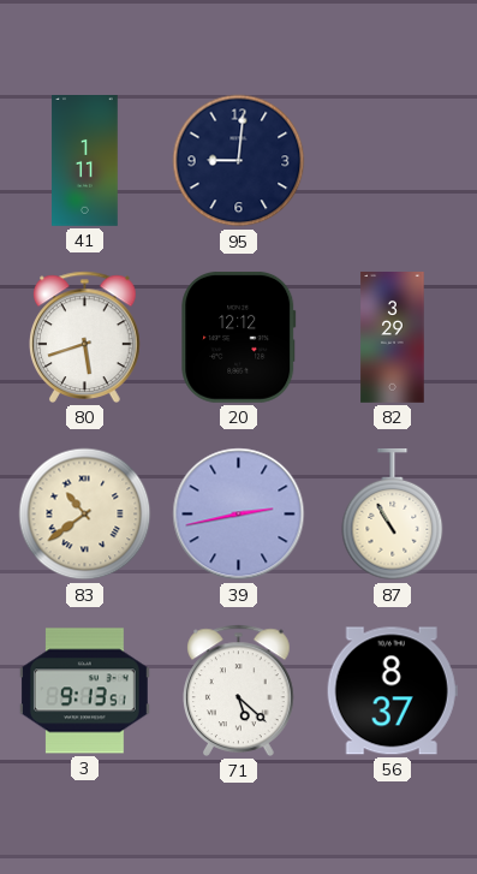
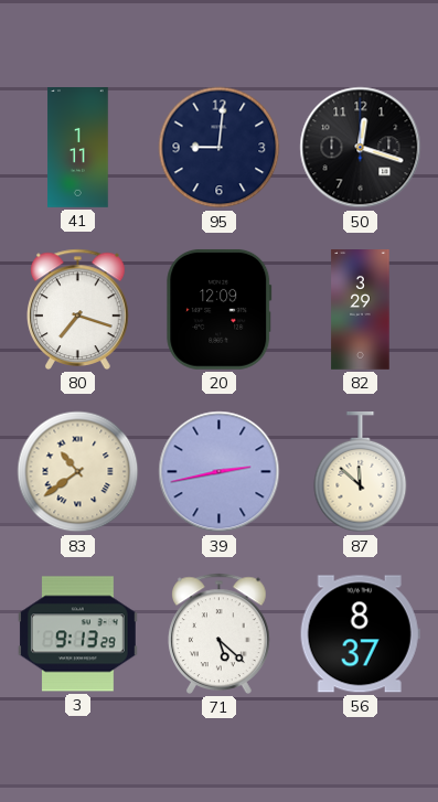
50: none -> 12:18
80: 5:42 -> 7:18
20: 12:12 -> 12:09
87: 10:55 -> 11:52
3: 9:13:51 -> 9:13:29
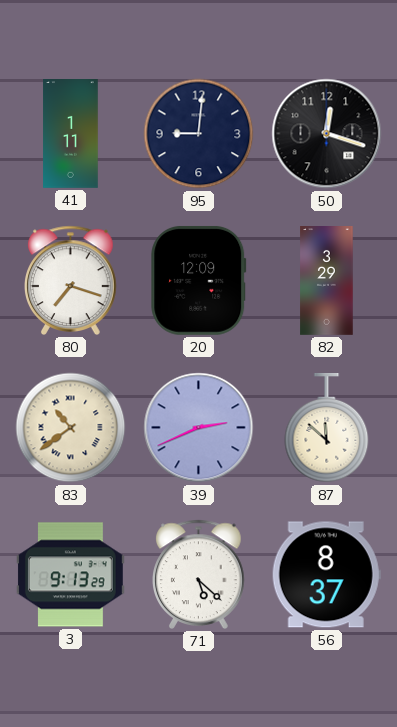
39: 2:43 -> 2:41
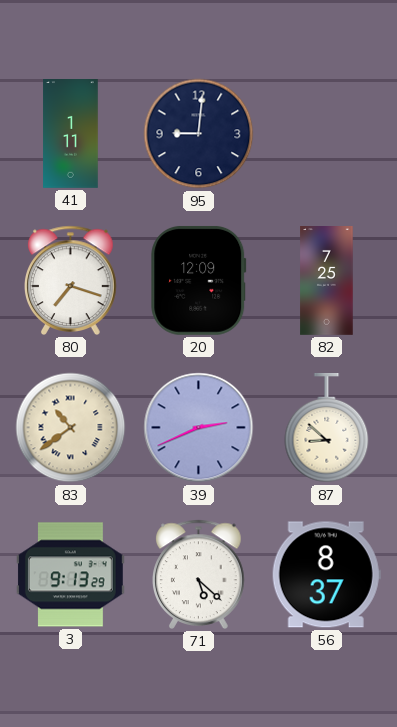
50: 12:18 -> none
82: 3:29 -> 7:25
87: 11:52 -> 8:52
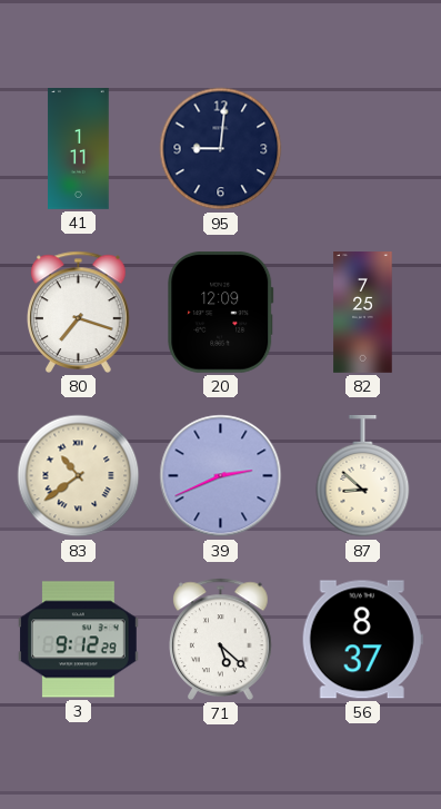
3: 9:13 -> 9:12
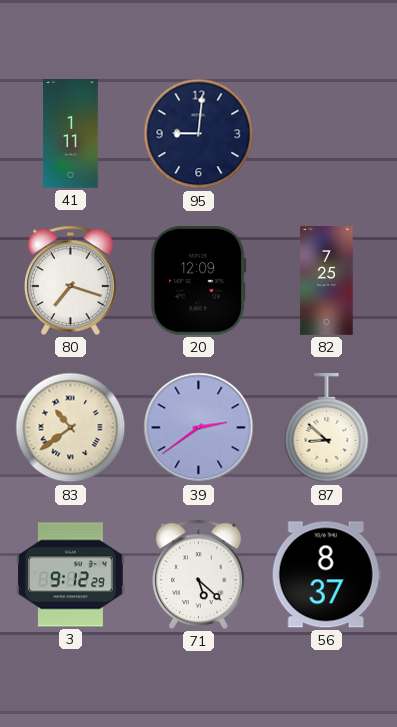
39: 2:41 -> 2:39
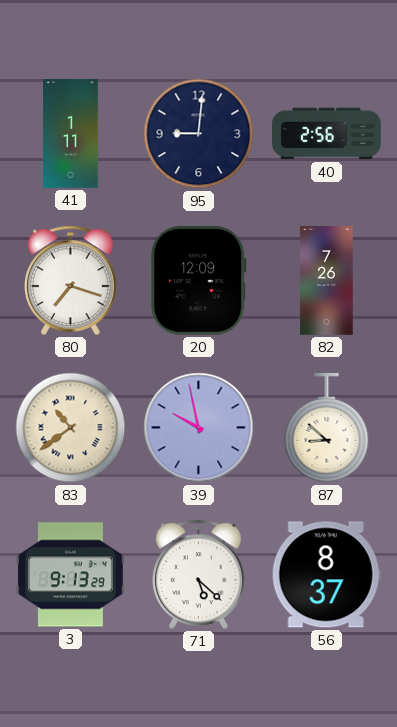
40: none -> 2:56
82: 7:25 -> 7:26
39: 2:39 -> 9:58
3: 9:12 -> 9:13
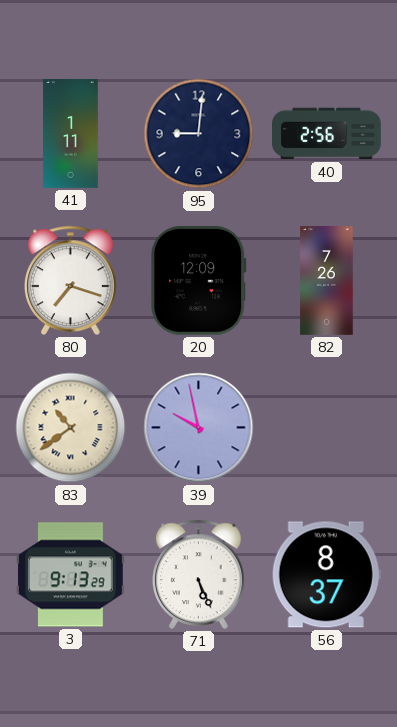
87: 8:52 -> none
71: 5:22 -> 5:26
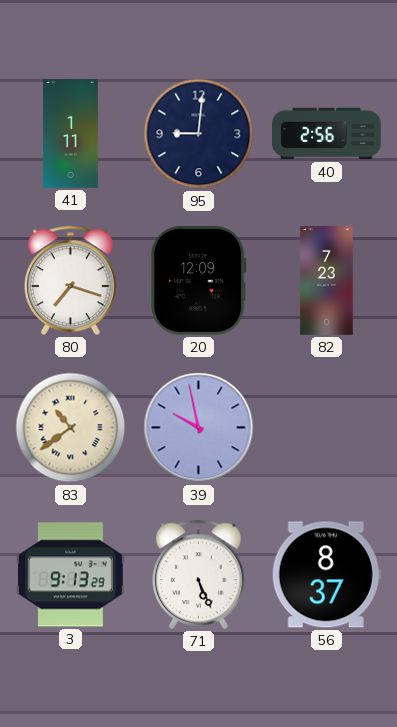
82: 7:26 -> 7:23
